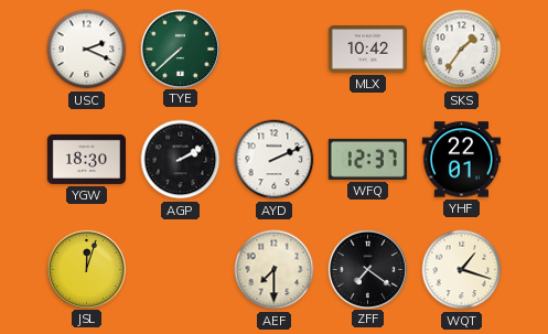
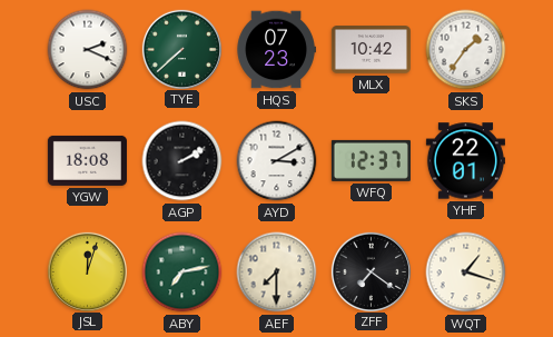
HQS: none -> 07:23
YGW: 18:30 -> 18:08
AYD: 2:11 -> 3:10
ABY: none -> 7:13
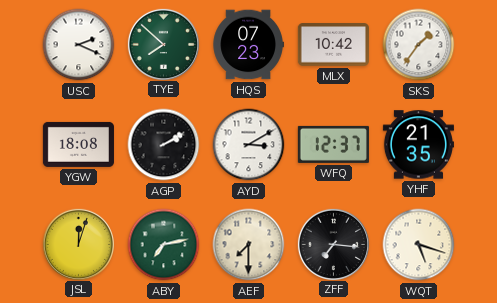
TYE: 7:38 -> 7:52
YHF: 22:01 -> 21:35
ZFF: 7:21 -> 7:16
WQT: 1:18 -> 5:18
